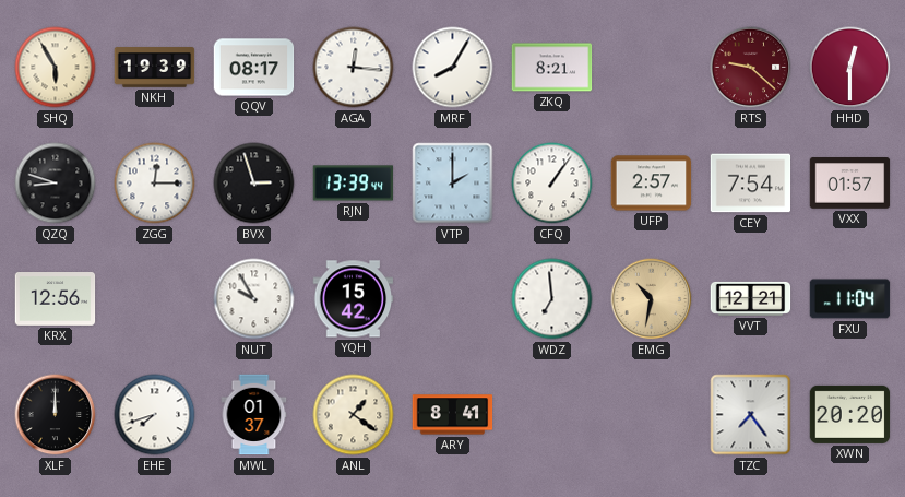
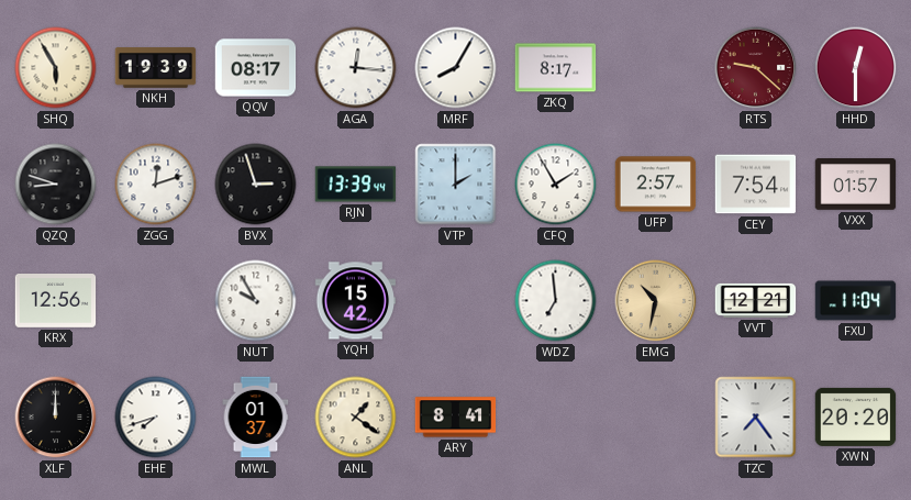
ZKQ: 8:21 -> 8:17
ZGG: 12:15 -> 12:12
CFQ: 1:06 -> 1:55
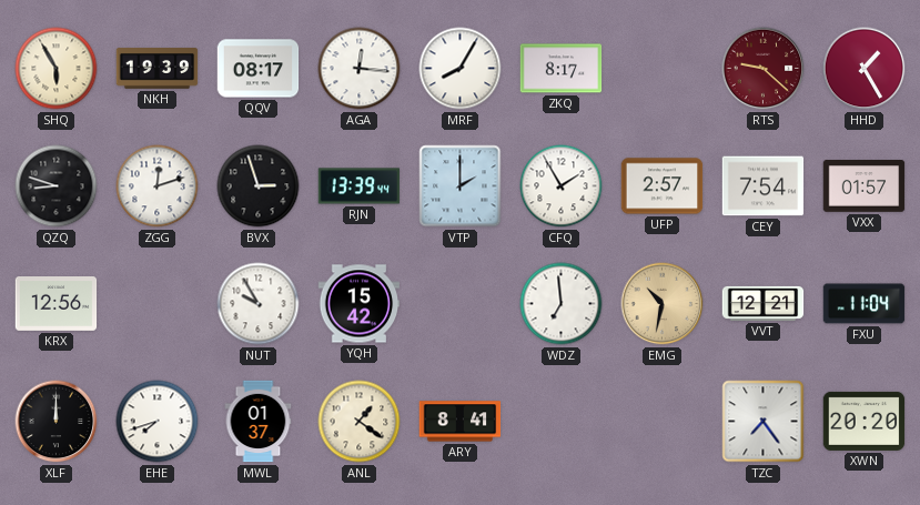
HHD: 12:30 -> 1:25
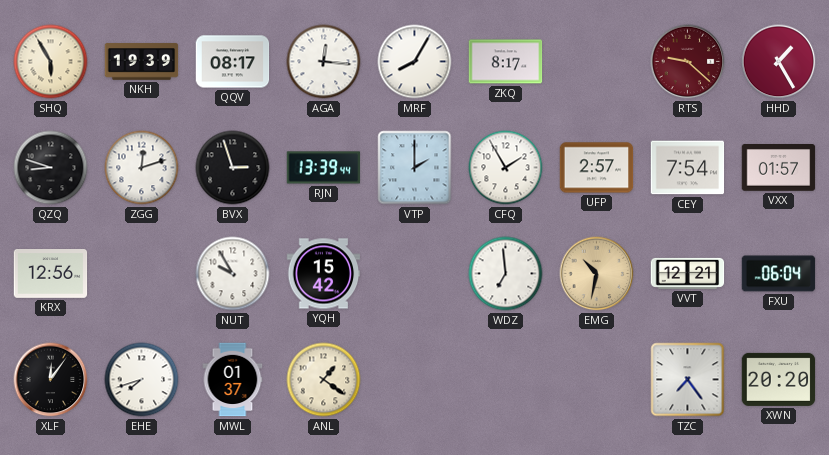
FXU: 11:04 -> 06:04
XLF: 12:00 -> 12:06
ARY: 8:41 -> none
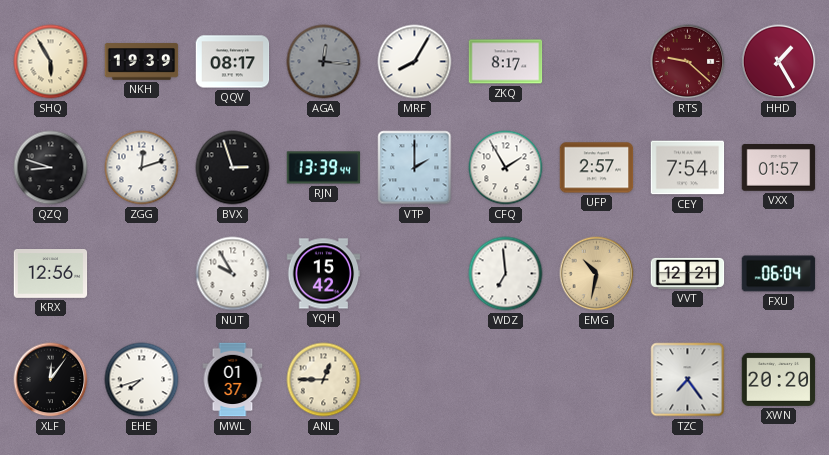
AGA dial: white -> grey
ANL: 1:21 -> 12:45
